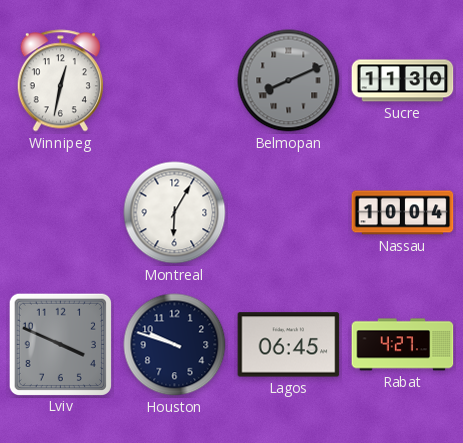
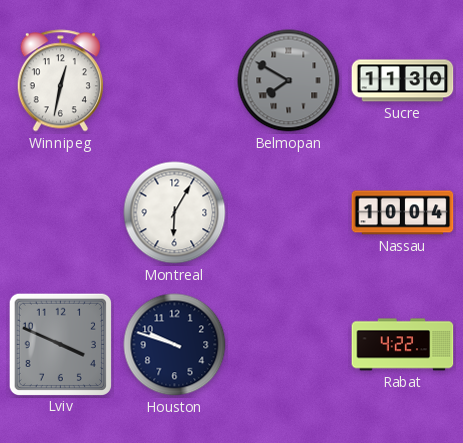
Belmopan: 8:11 -> 7:50
Lagos: 06:45 -> none
Rabat: 4:27 -> 4:22
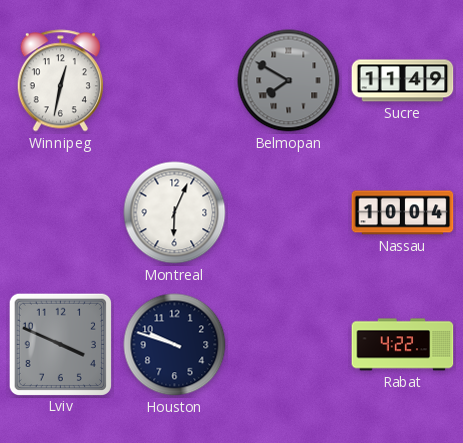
Sucre: 11:30 -> 11:49
Montreal: 6:05 -> 6:04
